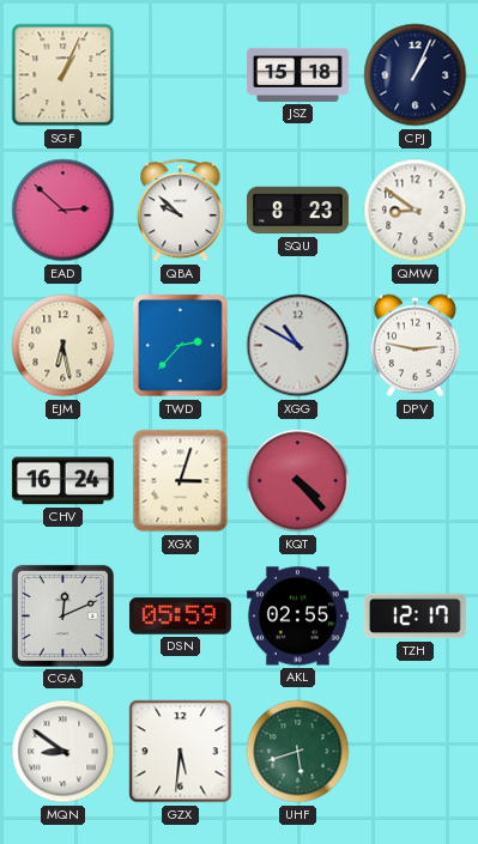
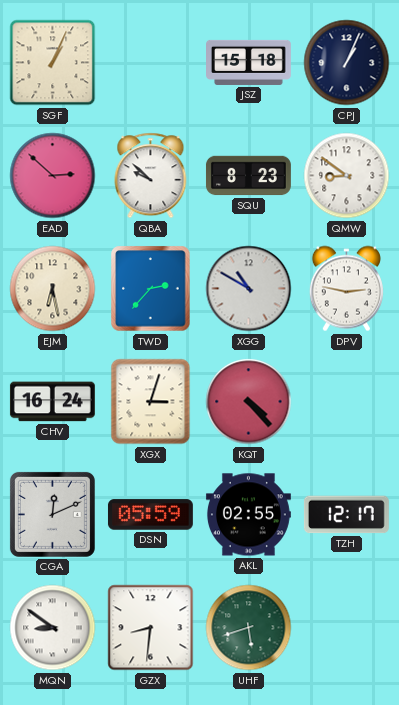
GZX: 5:31 -> 8:31
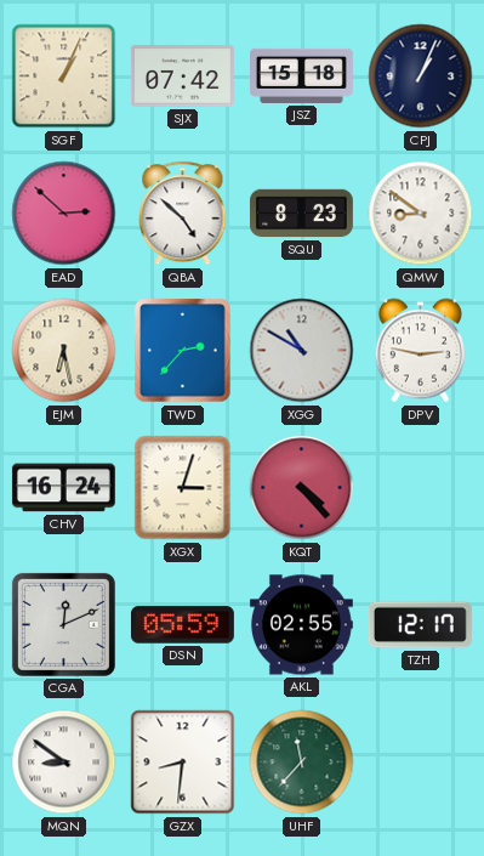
SJX: none -> 07:42
QBA: 9:52 -> 4:52
UHF: 5:42 -> 11:37
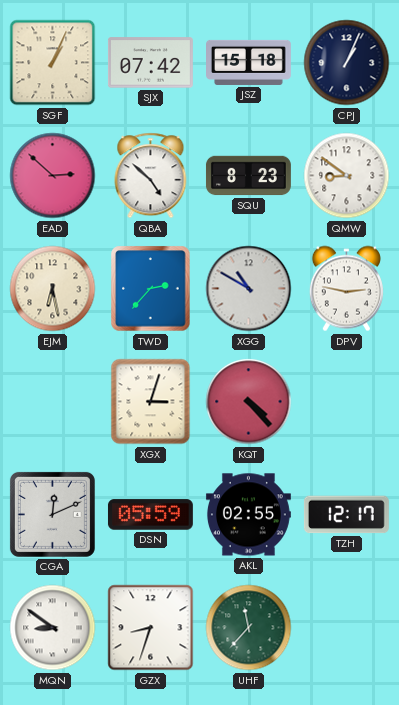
CHV: 16:24 -> none
GZX: 8:31 -> 8:33
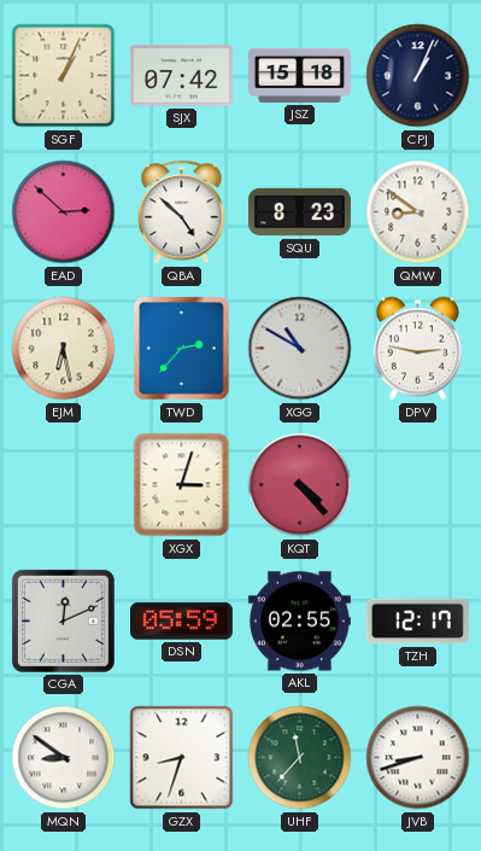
JVB: none -> 8:42
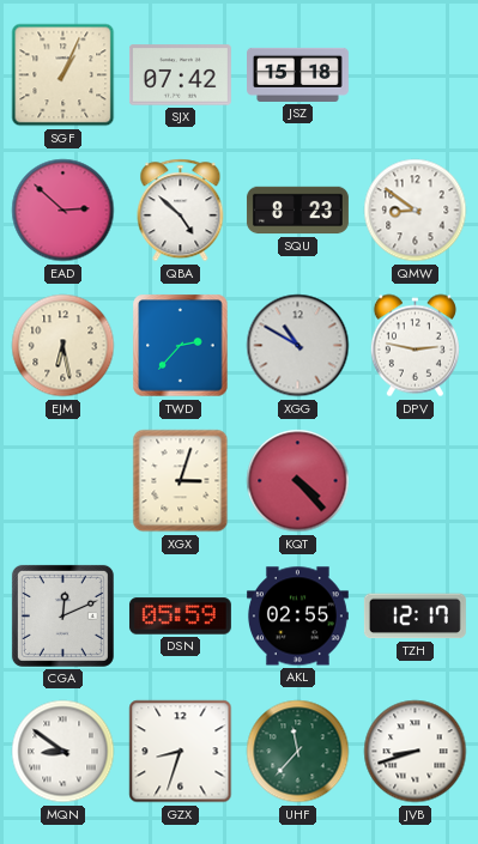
CPJ: 1:04 -> none
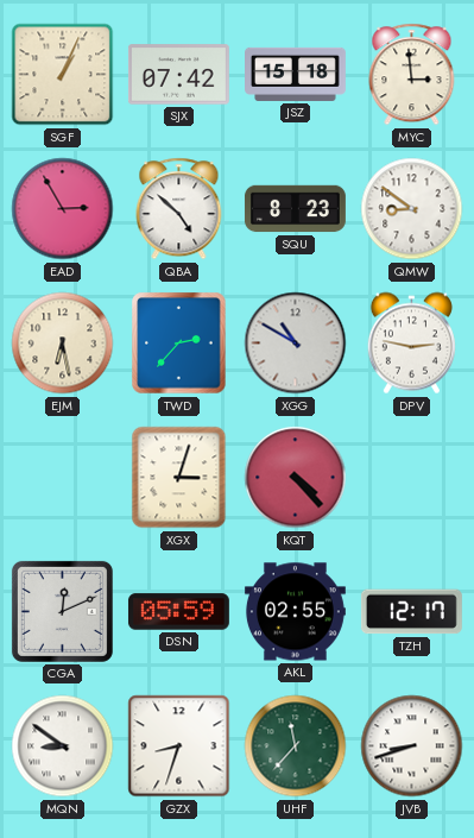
MYC: none -> 2:59
EAD: 2:52 -> 2:55
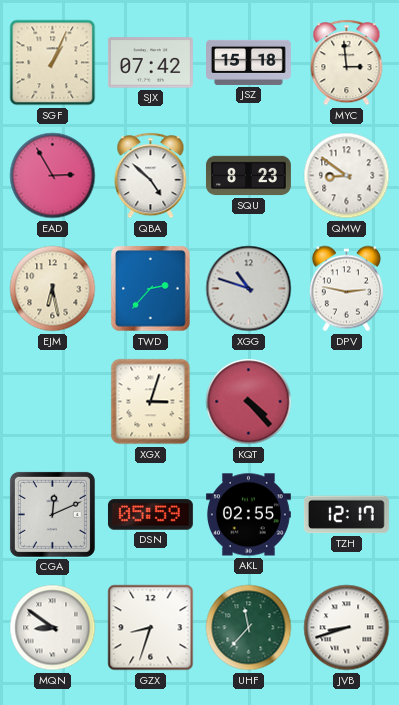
XGG: 10:50 -> 10:48
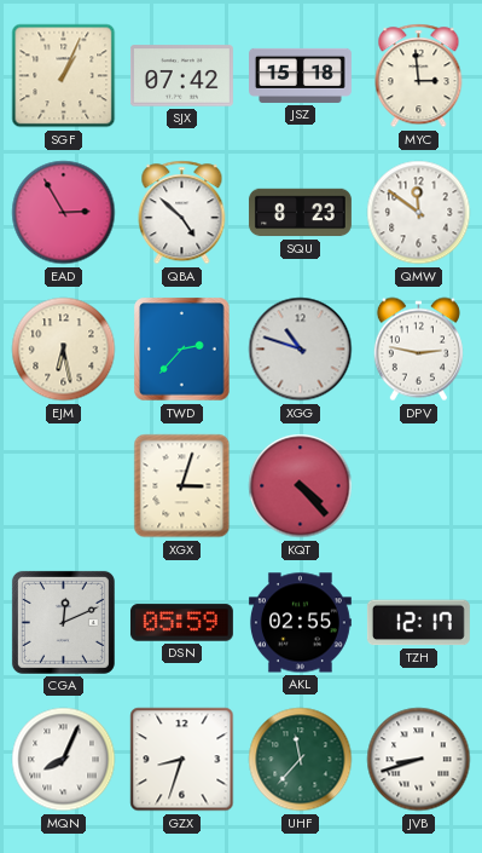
QMW: 8:51 -> 11:51
MQN: 8:51 -> 8:04
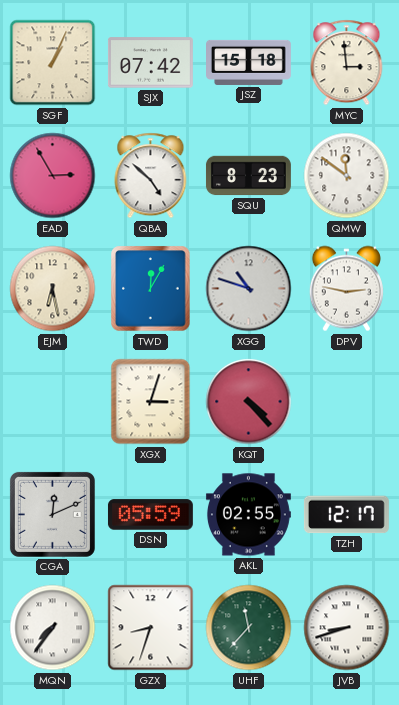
TWD: 2:37 -> 12:05
MQN: 8:04 -> 7:36
